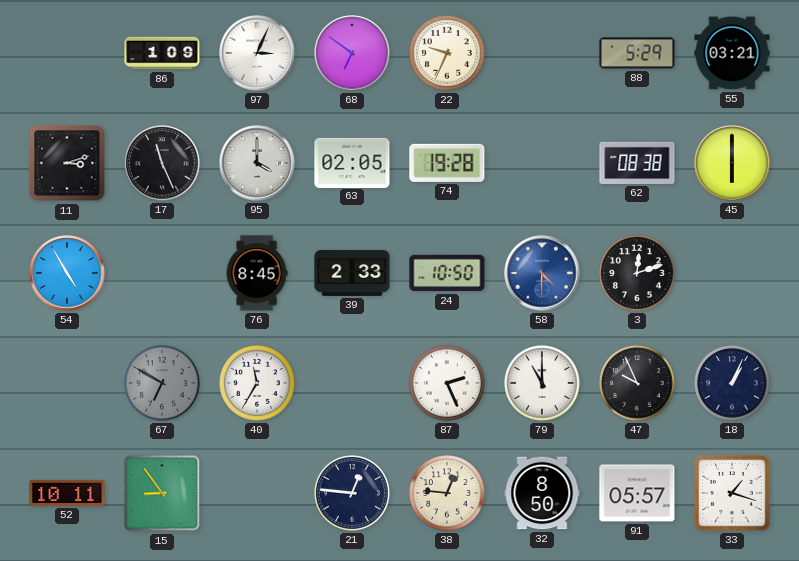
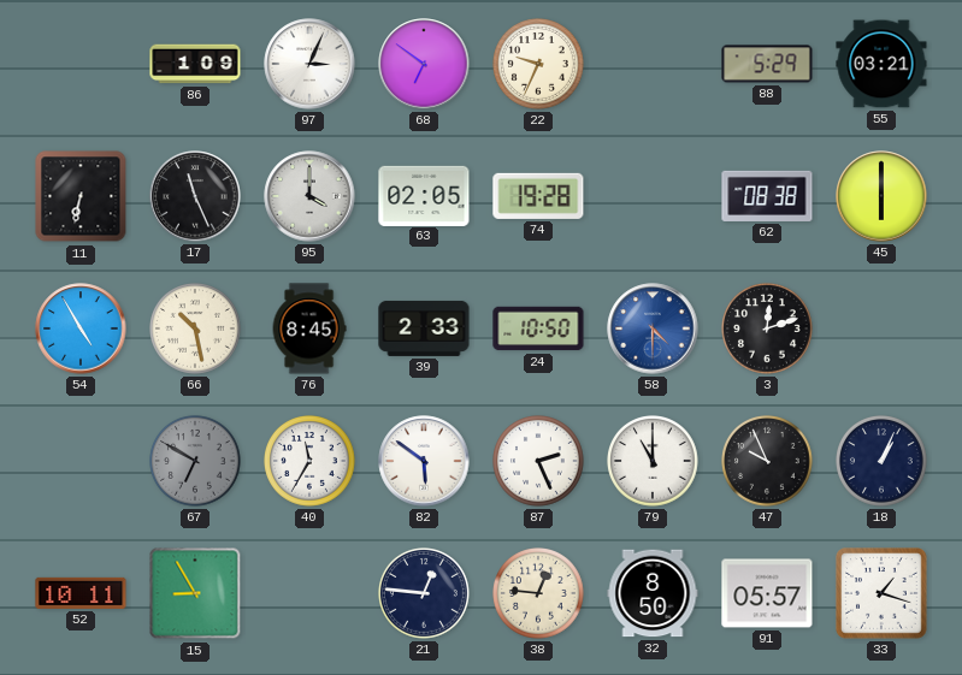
11: 3:12 -> 6:32
66: none -> 10:28
82: none -> 5:51
15: 8:54 -> 8:55
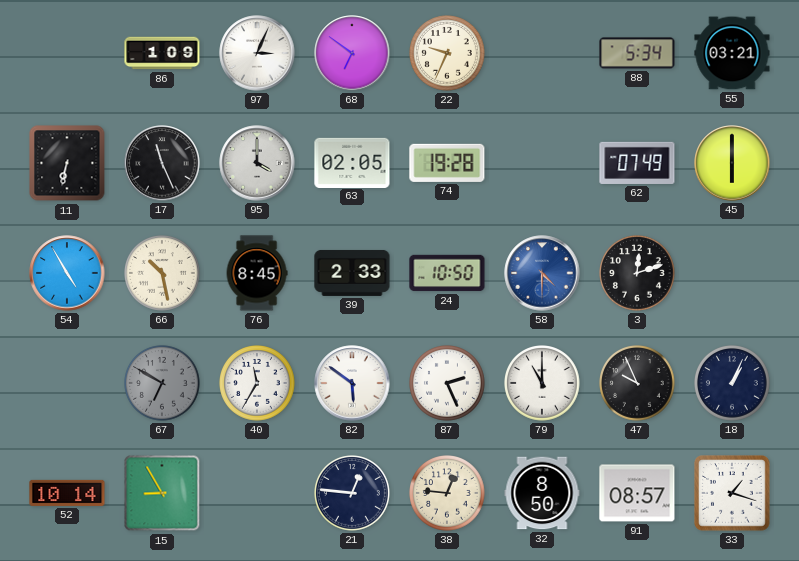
88: 5:29 -> 5:34
62: 08:38 -> 07:49
52: 10:11 -> 10:14
91: 05:57 -> 08:57
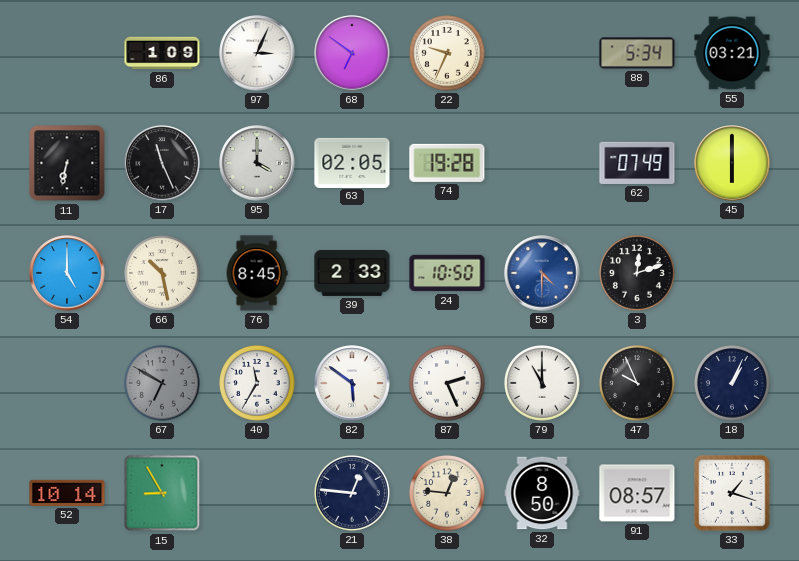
54: 4:55 -> 5:00
